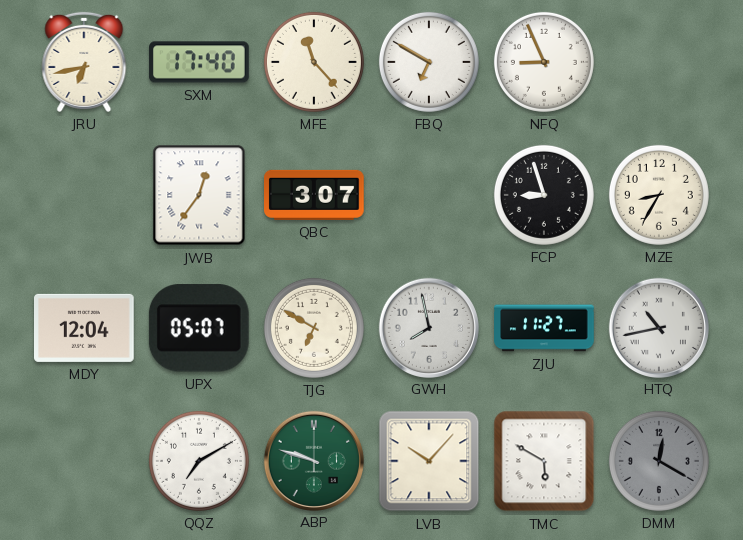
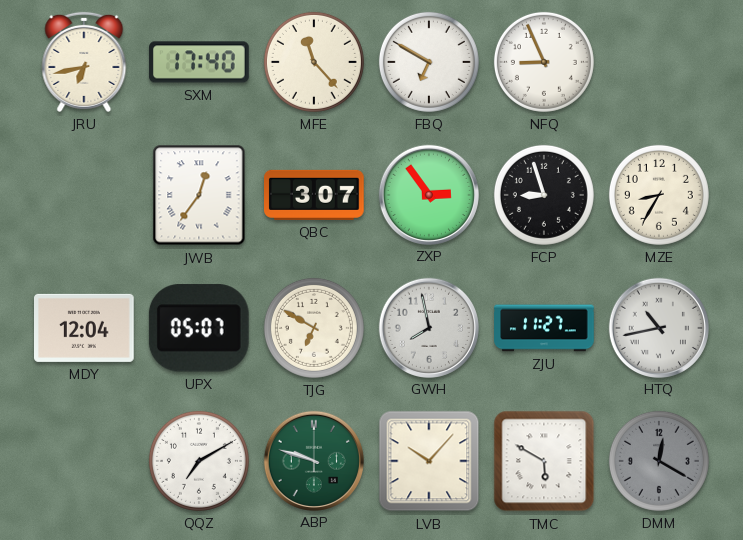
ZXP: none -> 2:54
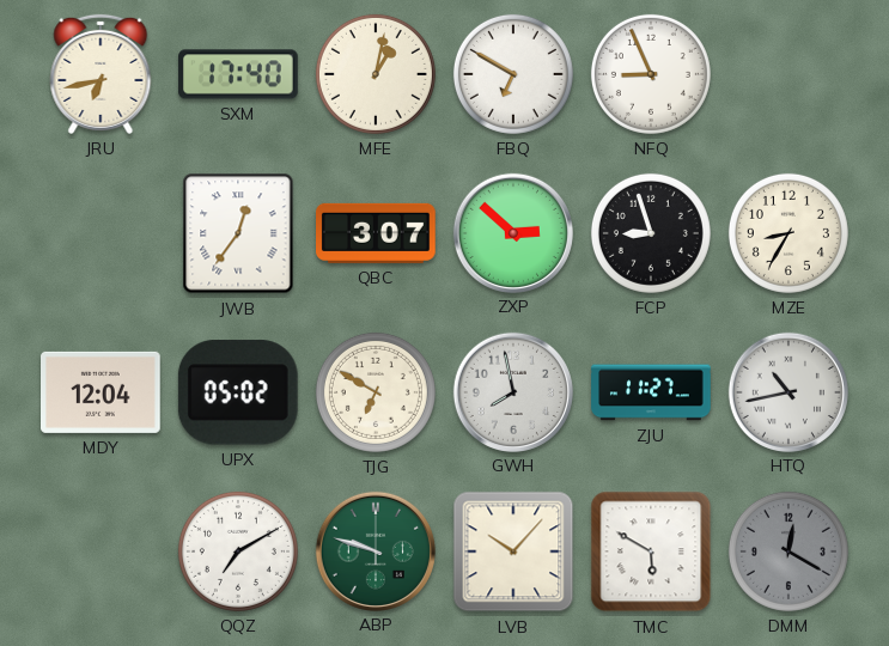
MFE: 11:23 -> 1:02
ZXP: 2:54 -> 2:52
UPX: 05:07 -> 05:02
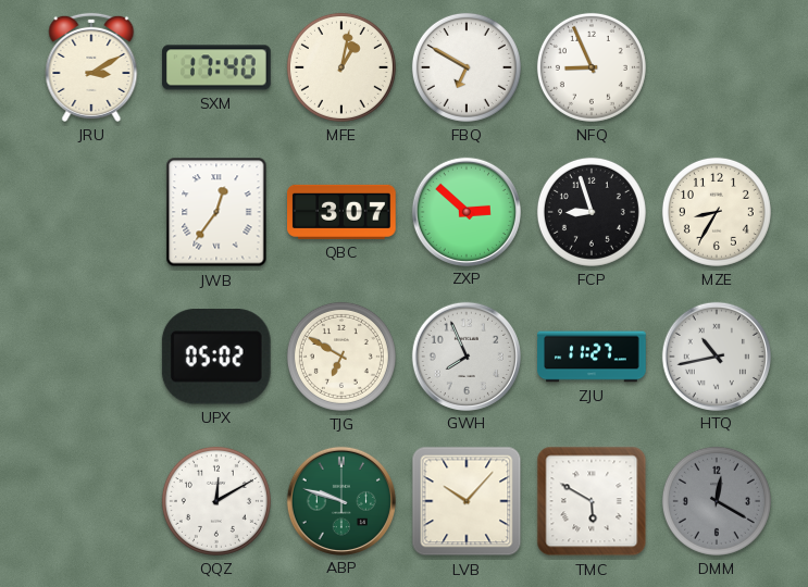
JRU: 6:43 -> 3:10
MDY: 12:04 -> none
GWH: 7:58 -> 7:56
QQZ: 7:10 -> 12:10
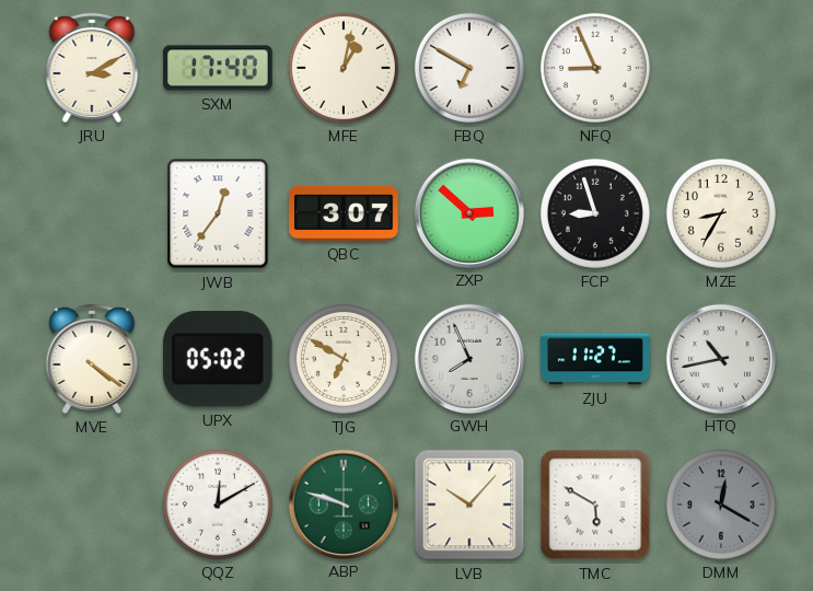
MVE: none -> 4:21
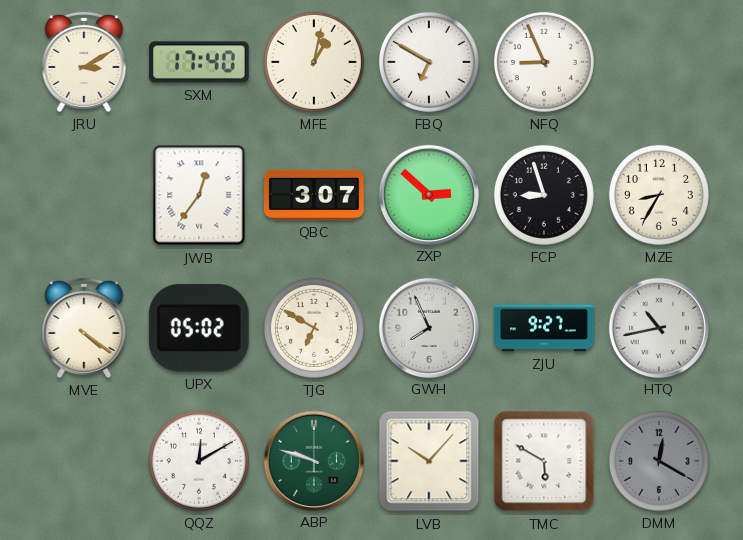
ZJU: 11:27 -> 9:27
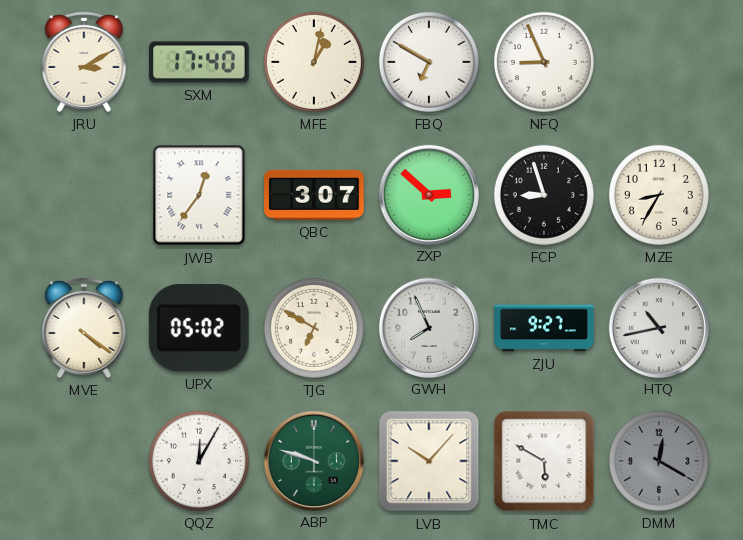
QQZ: 12:10 -> 12:05
